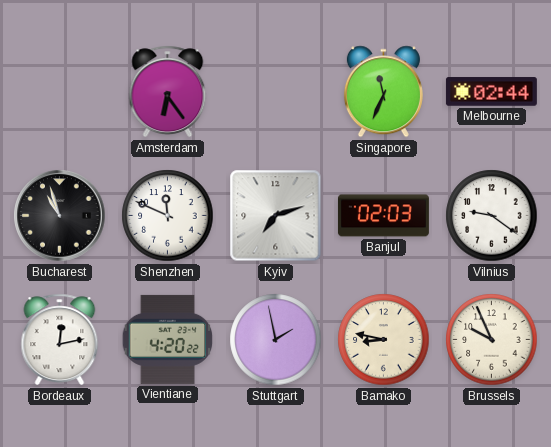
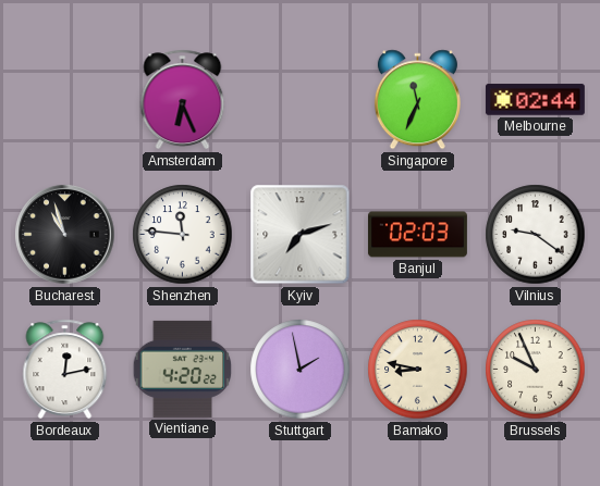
Amsterdam: 6:24 -> 6:26
Shenzhen: 11:49 -> 11:46
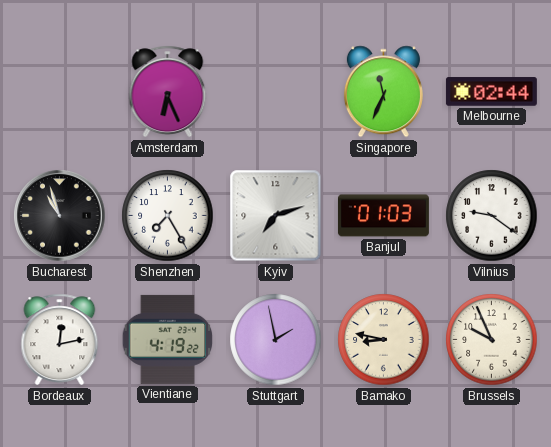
Shenzhen: 11:46 -> 7:25
Banjul: 02:03 -> 01:03
Vientiane: 4:20 -> 4:19
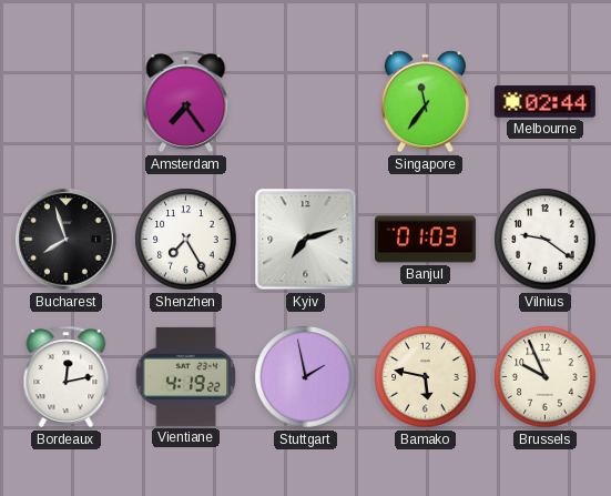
Amsterdam: 6:26 -> 7:24
Singapore: 11:34 -> 11:36
Bucharest: 10:57 -> 7:57
Bamako: 8:47 -> 5:47
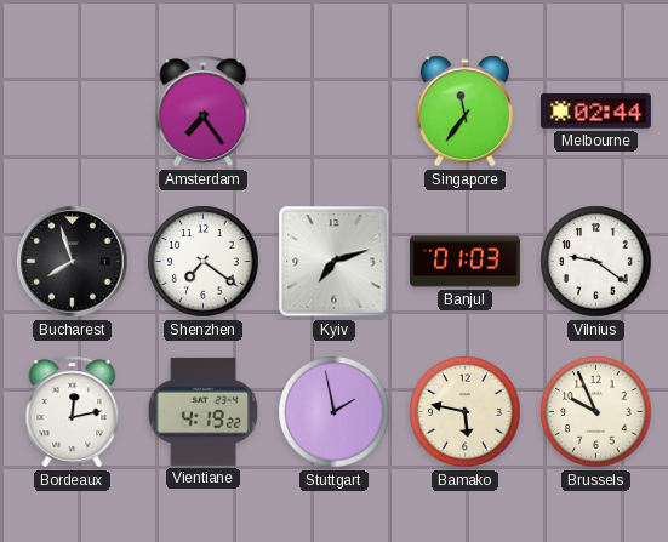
Shenzhen: 7:25 -> 7:21
